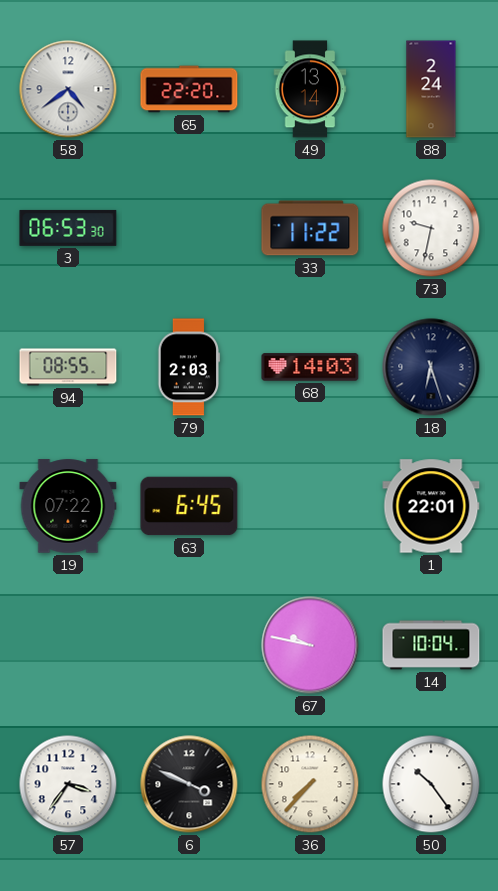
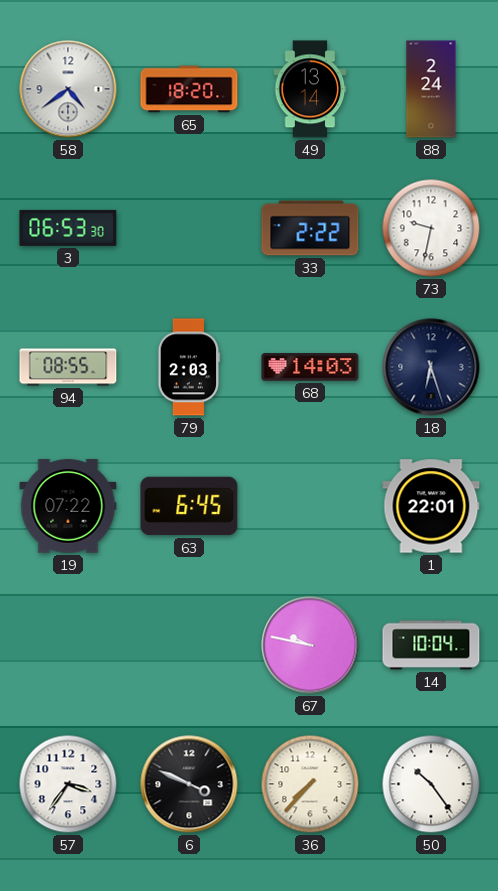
65: 22:20 -> 18:20
33: 11:22 -> 2:22
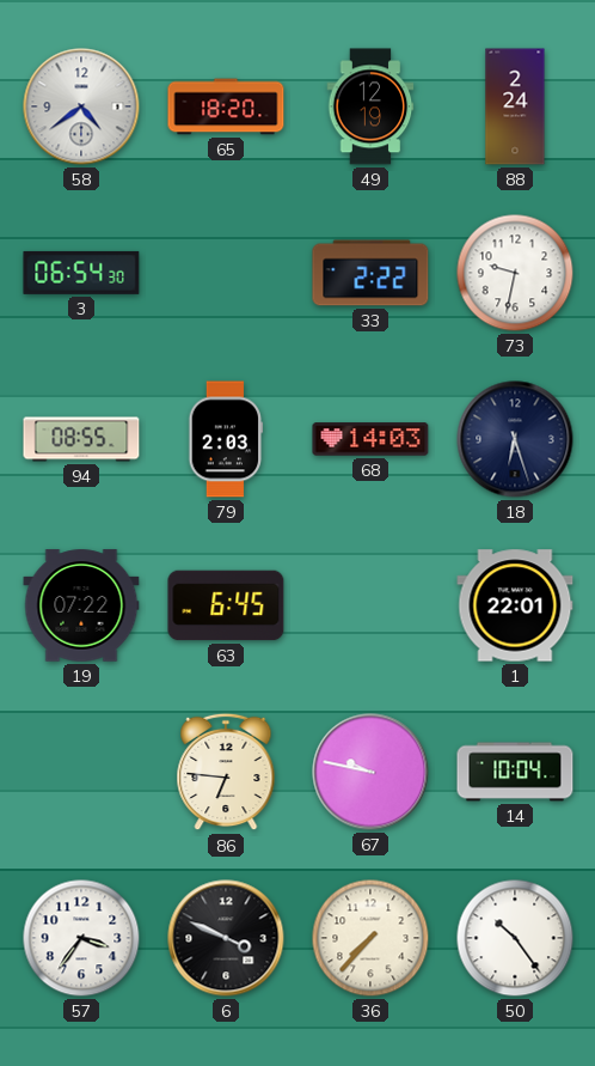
49: 13:14 -> 12:19
3: 06:53 -> 06:54
86: none -> 6:46
